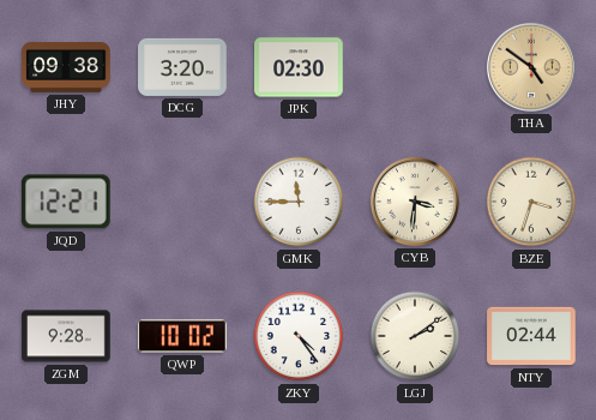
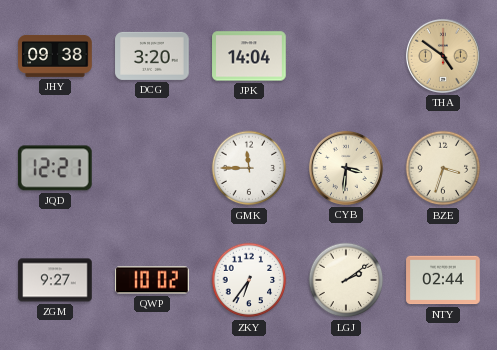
JPK: 02:30 -> 14:04
ZGM: 9:28 -> 9:27
ZKY: 4:24 -> 6:36
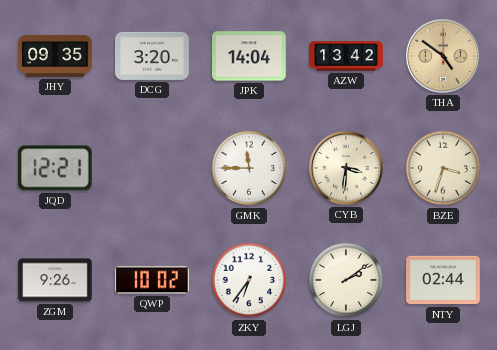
JHY: 09:38 -> 09:35
AZW: none -> 13:42
ZGM: 9:27 -> 9:26
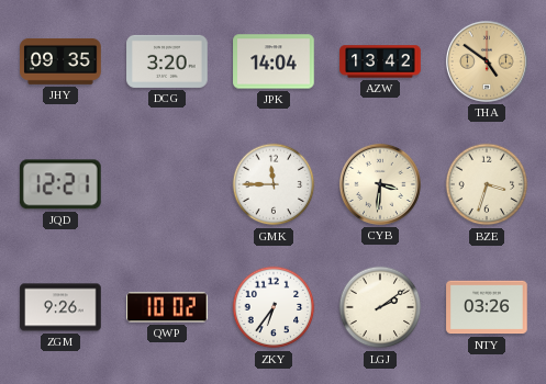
NTY: 02:44 -> 03:26
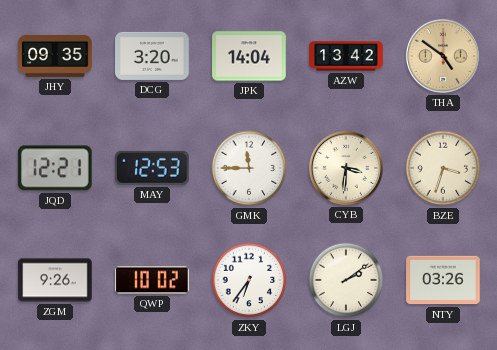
MAY: none -> 12:53
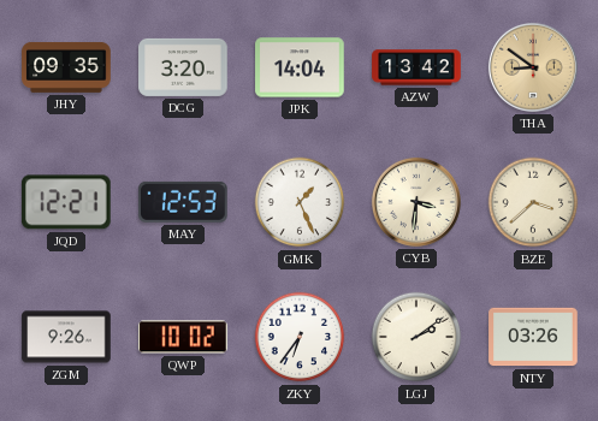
THA: 4:51 -> 8:51
GMK: 11:45 -> 1:26
BZE: 3:33 -> 3:38
